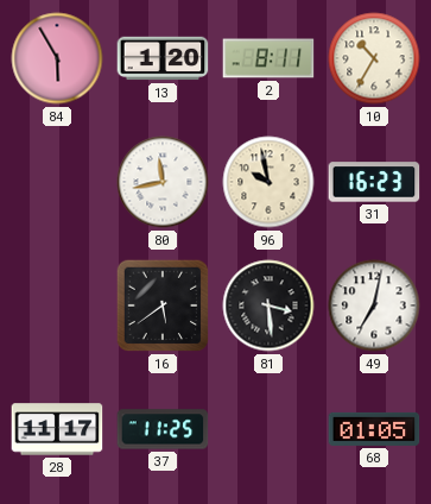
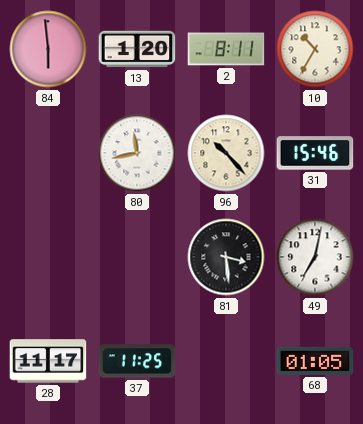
84: 5:55 -> 5:59
96: 9:58 -> 10:23
31: 16:23 -> 15:46
16: 5:39 -> none
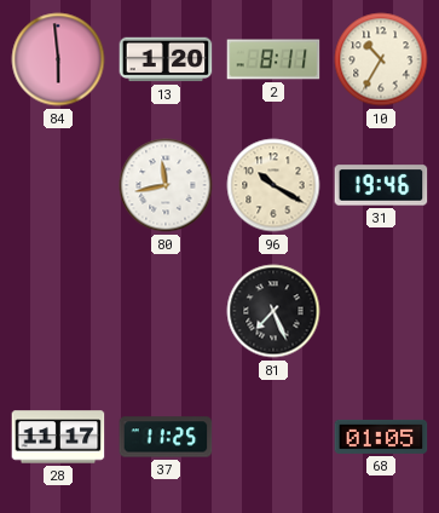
96: 10:23 -> 10:20
31: 15:46 -> 19:46
81: 3:29 -> 7:26
49: 7:02 -> none
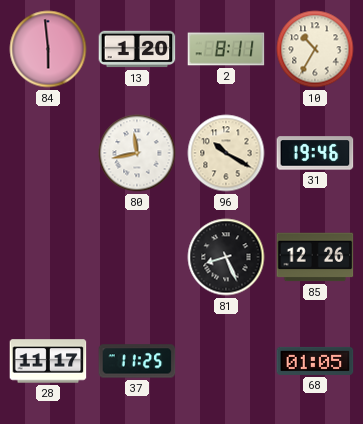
81: 7:26 -> 8:26
85: none -> 12:26
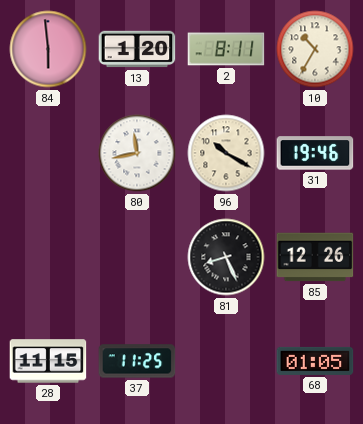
28: 11:17 -> 11:15
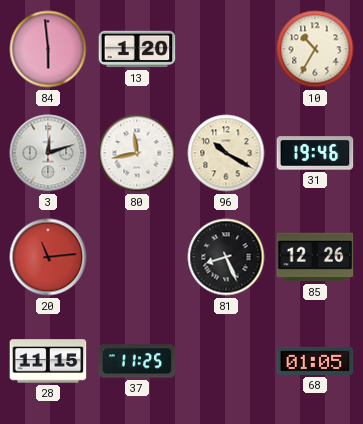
2: 8:11 -> none
3: none -> 12:12
20: none -> 11:14
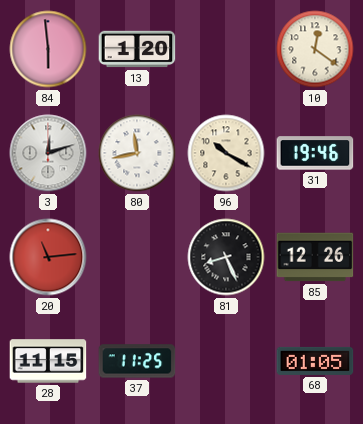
10: 10:35 -> 12:21
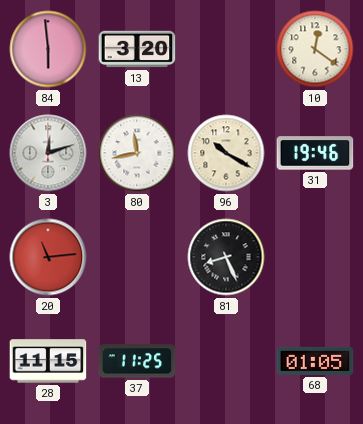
13: 1:20 -> 3:20
85: 12:26 -> none
